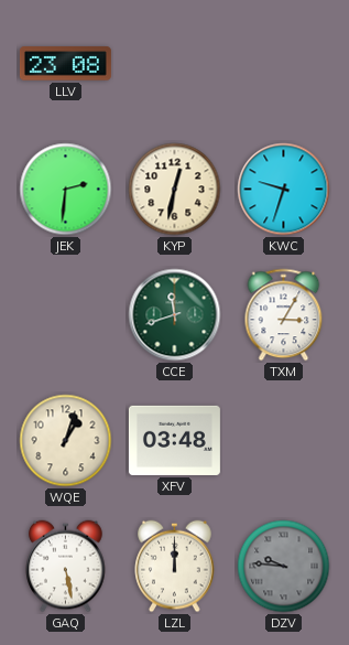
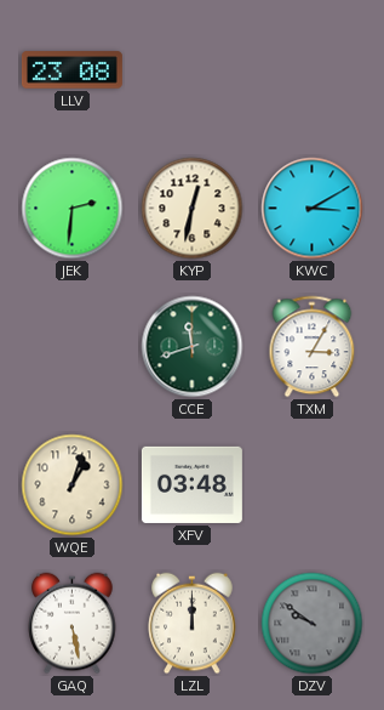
KWC: 9:33 -> 3:10
DZV: 9:46 -> 9:51
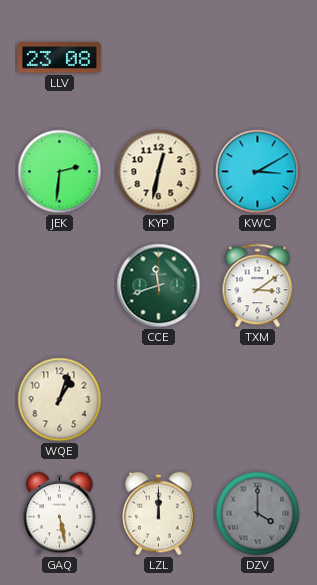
TXM: 3:05 -> 3:09
XFV: 03:48 -> none
DZV: 9:51 -> 4:00
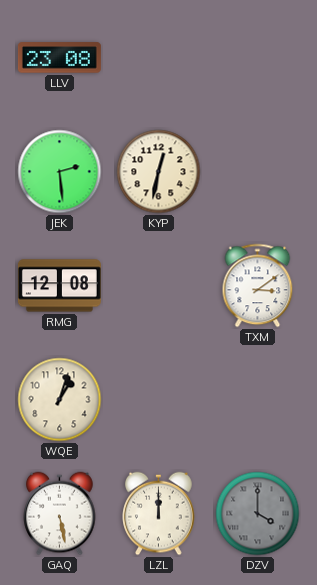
JEK: 2:31 -> 2:29
KWC: 3:10 -> none
RMG: none -> 12:08
CCE: 11:42 -> none
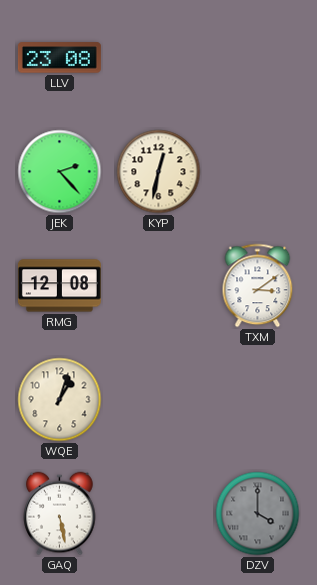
JEK: 2:29 -> 2:23
LZL: 12:00 -> none
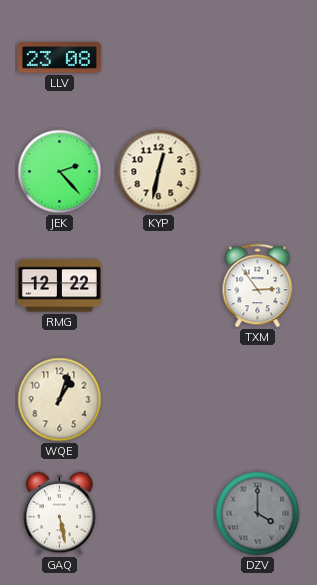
RMG: 12:08 -> 12:22
TXM: 3:09 -> 2:54
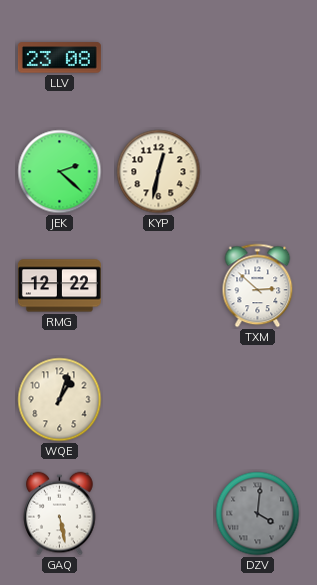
JEK: 2:23 -> 2:22
TXM: 2:54 -> 2:52
DZV: 4:00 -> 4:01
